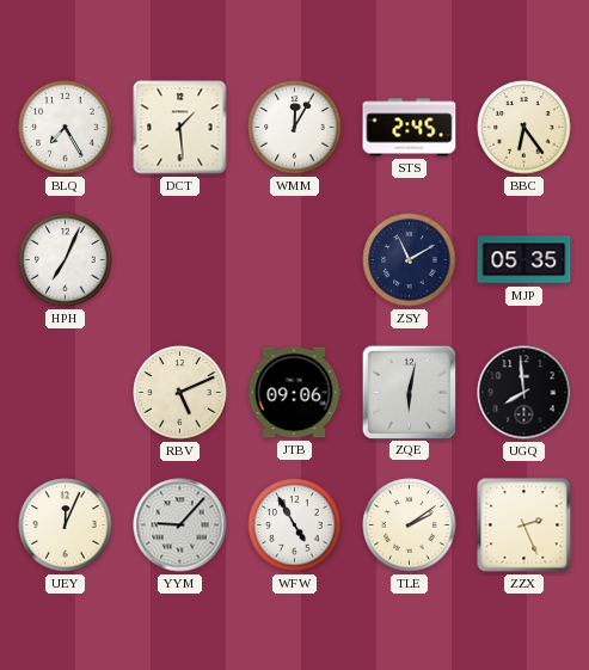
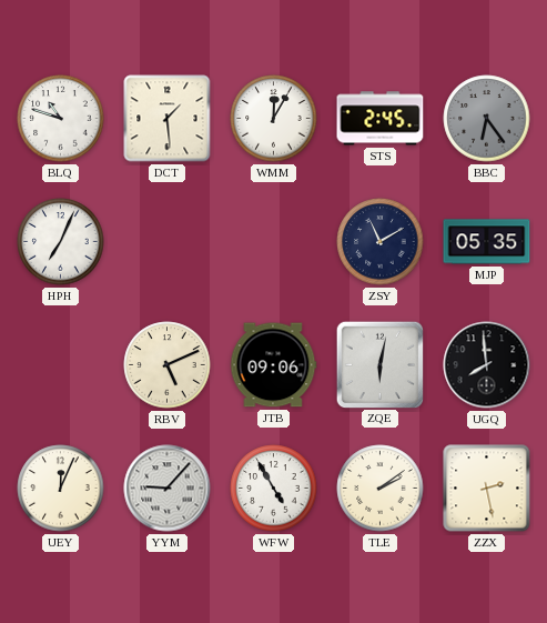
BLQ: 7:25 -> 10:48
BBC dial: cream -> grey
ZZX: 2:26 -> 2:28
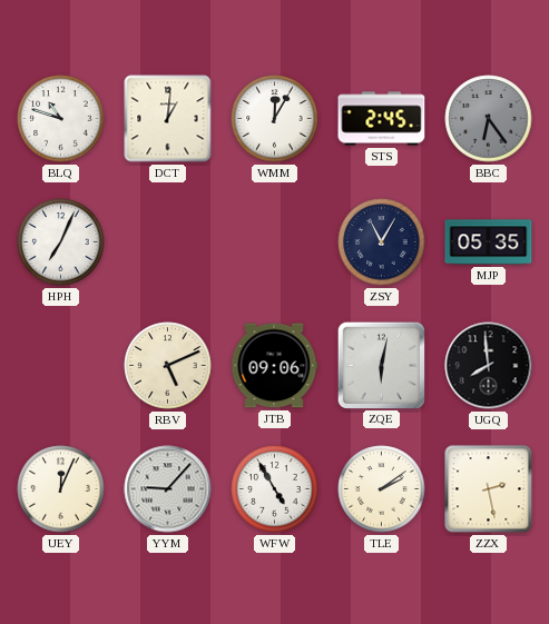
DCT: 1:29 -> 1:01
ZSY: 11:10 -> 11:05
